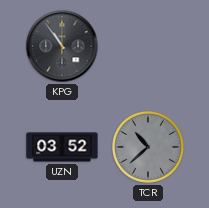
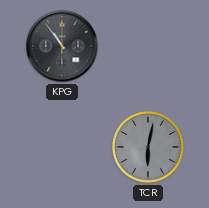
UZN: 03:52 -> none
TCR: 10:38 -> 6:02
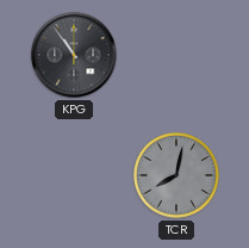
TCR: 6:02 -> 8:02
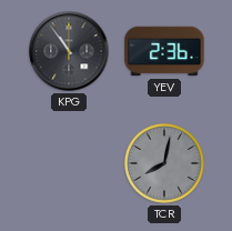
YEV: none -> 2:36
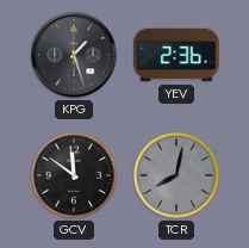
KPG: 10:54 -> 1:27
GCV: none -> 11:51
